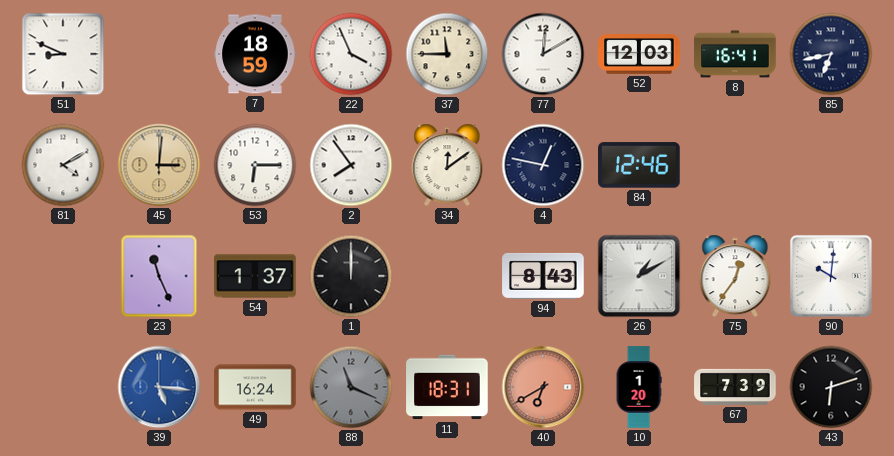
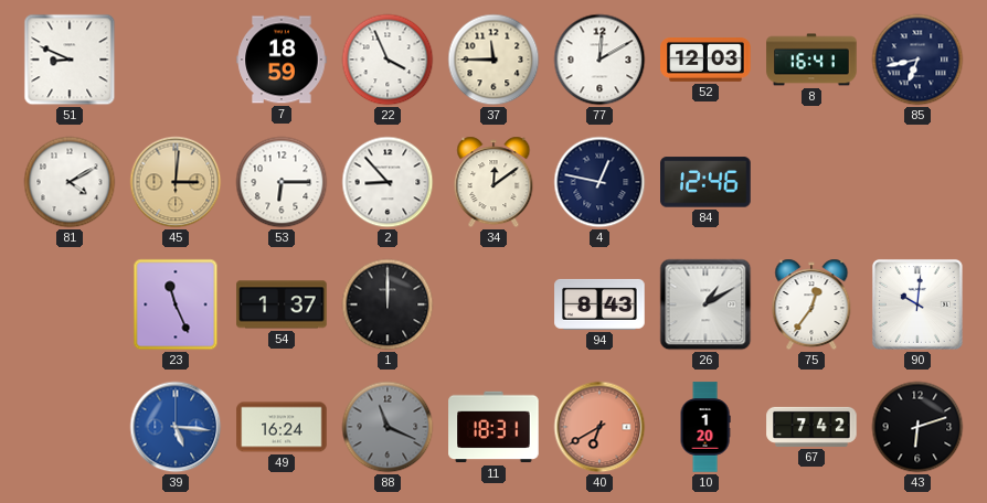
2: 7:54 -> 8:53
67: 7:39 -> 7:42
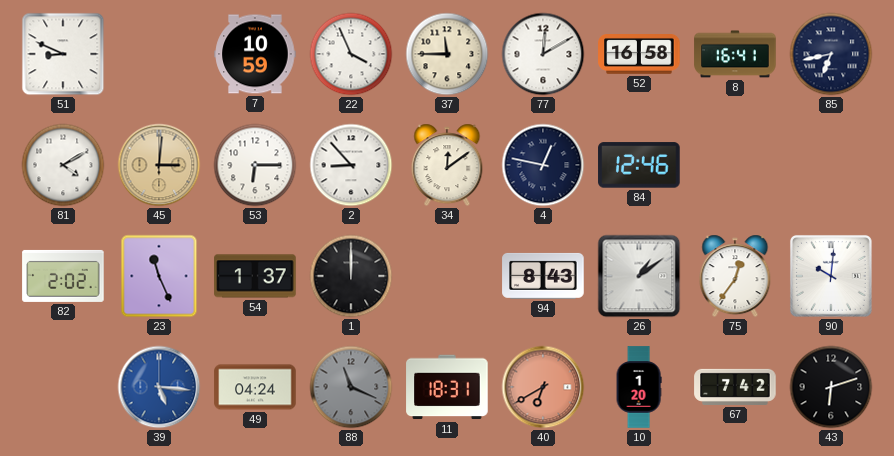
7: 18:59 -> 10:59
52: 12:03 -> 16:58
82: none -> 2:02
26: 1:10 -> 1:09
49: 16:24 -> 04:24
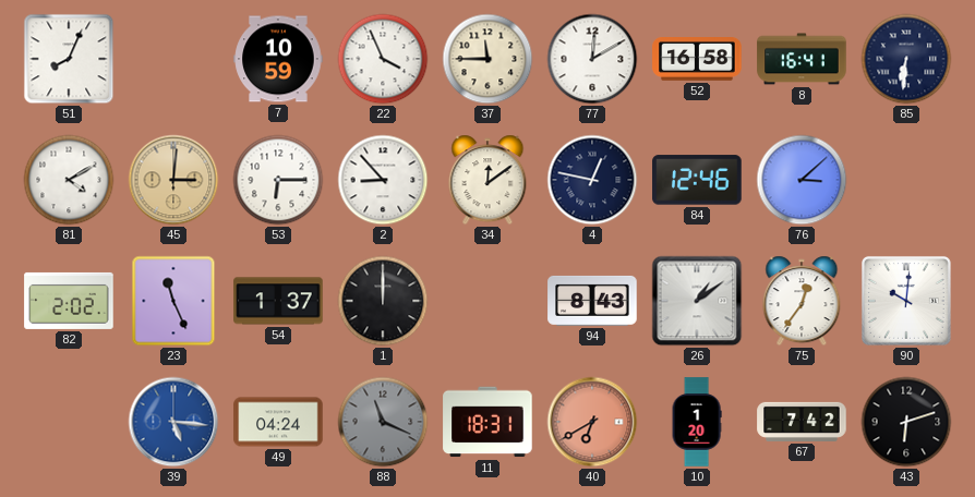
51: 8:49 -> 8:04
85: 6:43 -> 6:31
76: none -> 3:08
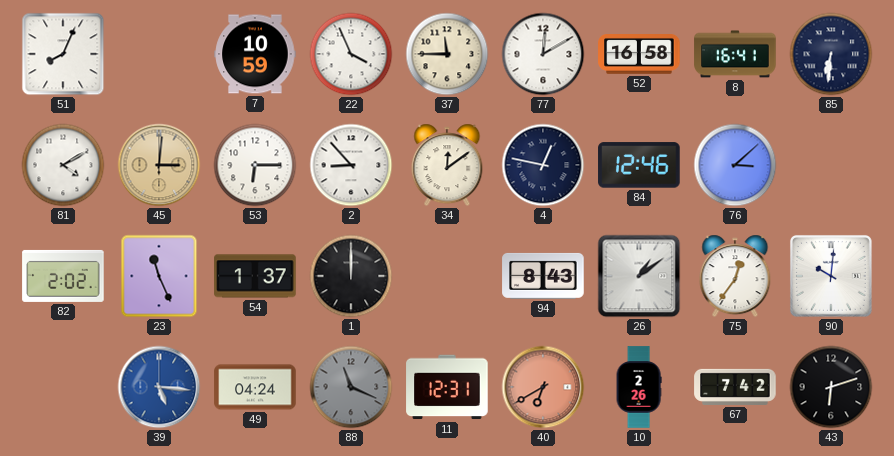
11: 18:31 -> 12:31
10: 1:20 -> 2:26
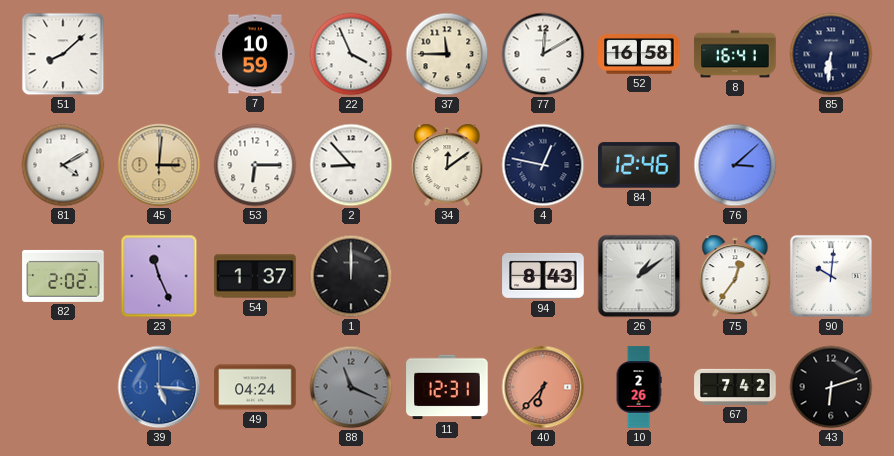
51: 8:04 -> 8:08
40: 6:40 -> 6:37
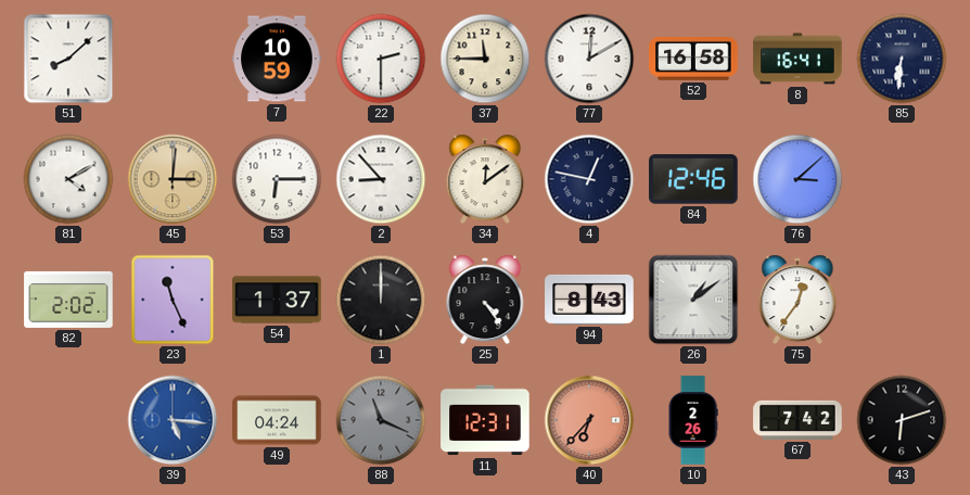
22: 3:56 -> 2:30
25: none -> 4:24
90: 10:01 -> none
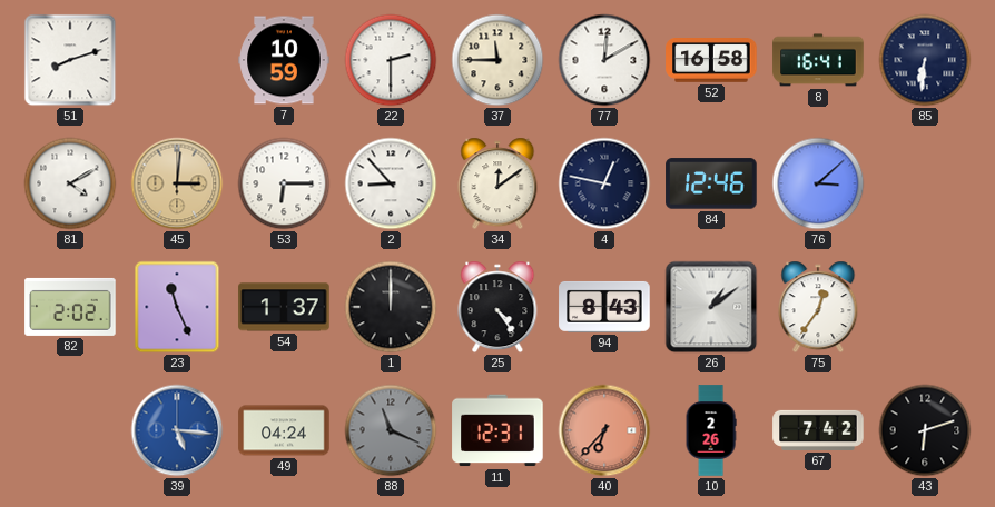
51: 8:08 -> 8:12
